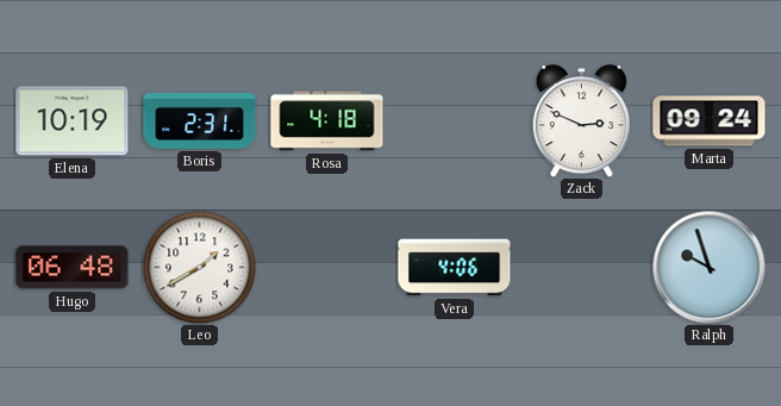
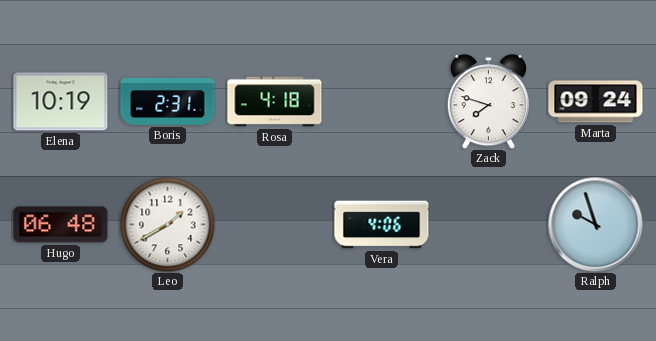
Zack: 2:49 -> 7:48
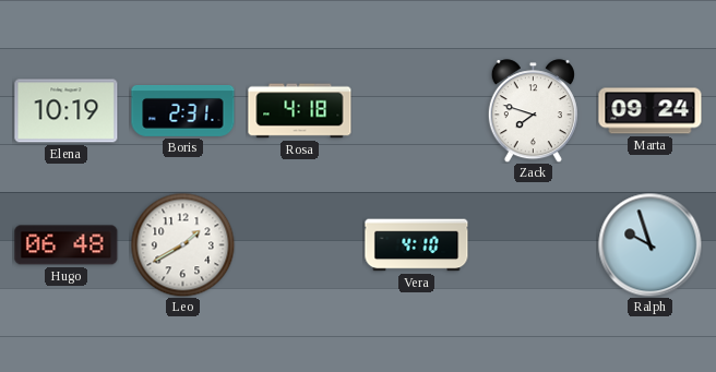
Vera: 4:06 -> 4:10
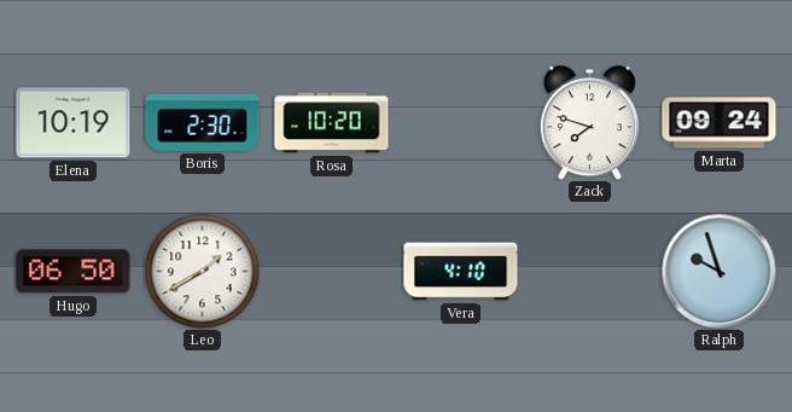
Boris: 2:31 -> 2:30
Rosa: 4:18 -> 10:20
Hugo: 06:48 -> 06:50
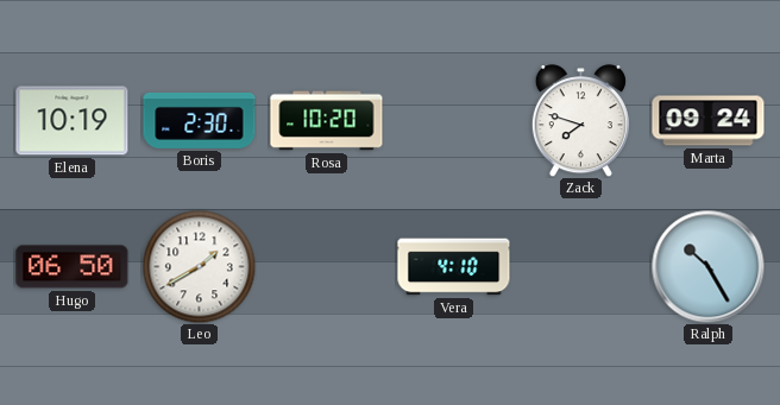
Ralph: 9:57 -> 10:25
